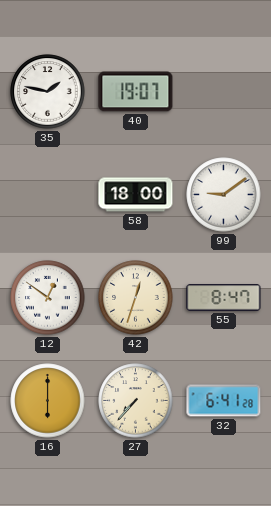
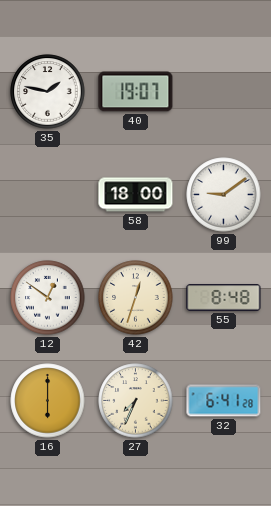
55: 8:47 -> 8:48
27: 7:37 -> 7:34
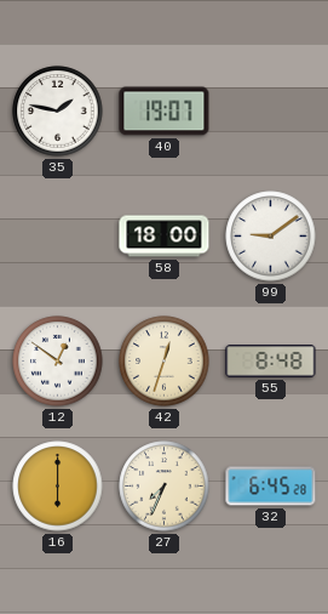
32: 6:41 -> 6:45
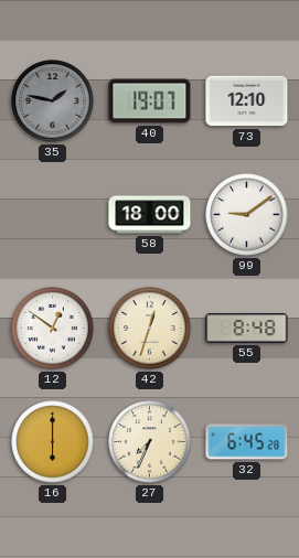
35 dial: white -> grey
73: none -> 12:10
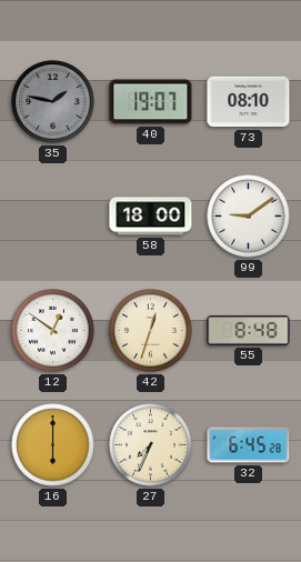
73: 12:10 -> 08:10
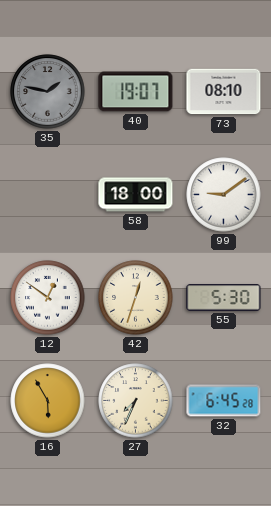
55: 8:48 -> 5:30
16: 6:00 -> 5:55
